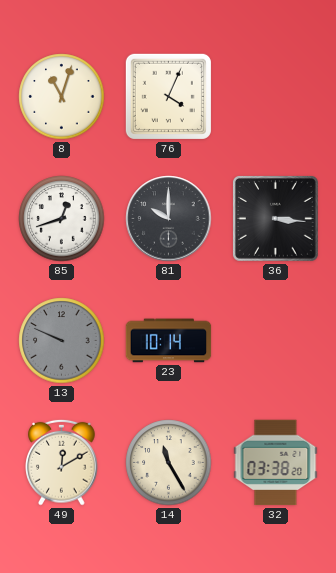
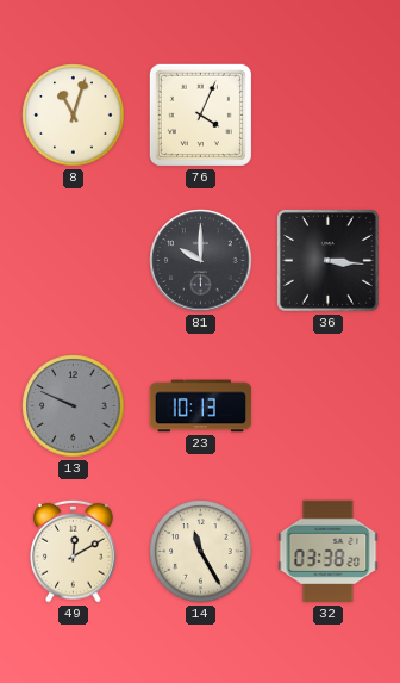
85: 12:42 -> none
23: 10:14 -> 10:13
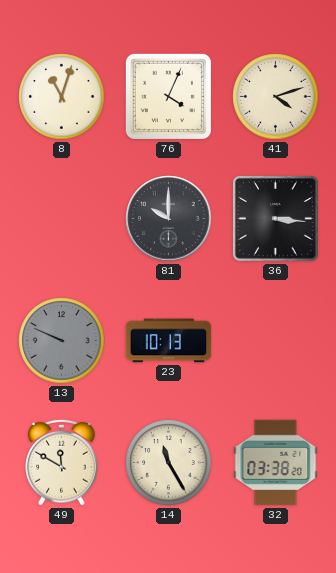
41: none -> 4:12
49: 12:10 -> 11:50
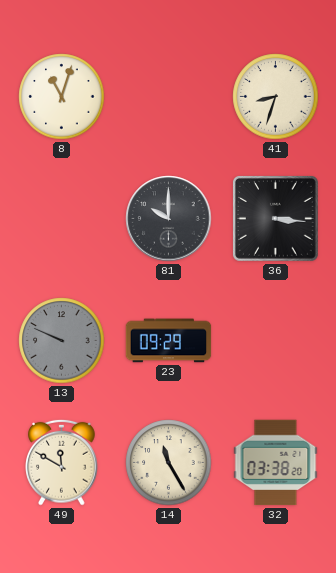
76: 4:04 -> none
41: 4:12 -> 8:33
23: 10:13 -> 09:29
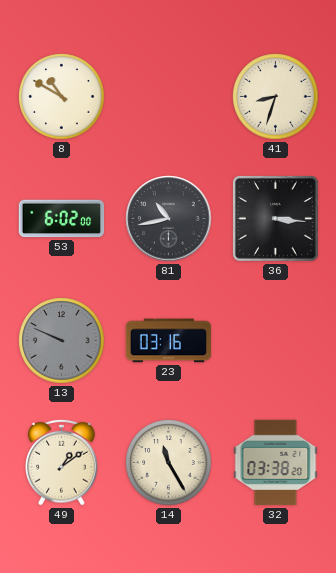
8: 11:03 -> 10:50
53: none -> 6:02
81: 10:00 -> 10:43
23: 09:29 -> 03:16
49: 11:50 -> 1:09
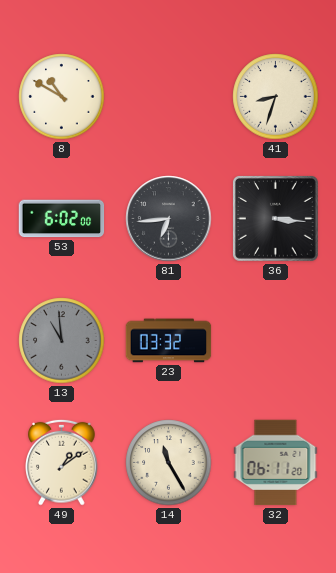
81: 10:43 -> 6:44
13: 9:49 -> 10:59
23: 03:16 -> 03:32
32: 03:38 -> 06:11
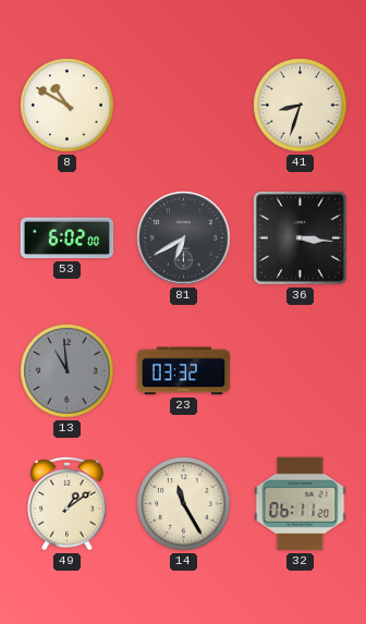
81: 6:44 -> 6:40
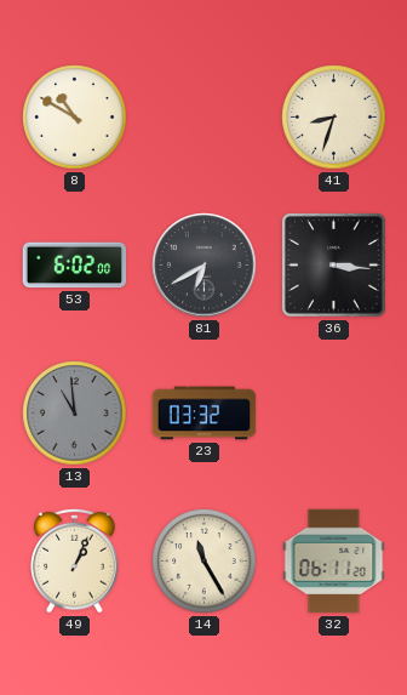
49: 1:09 -> 1:04
